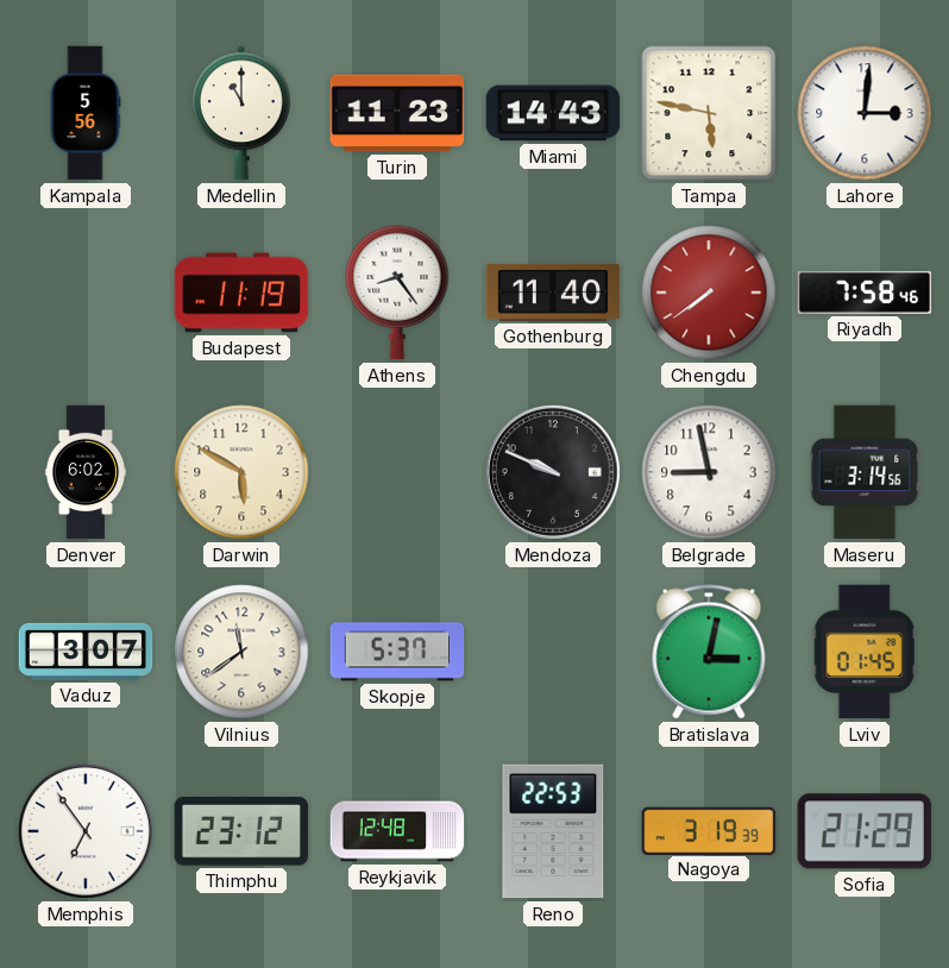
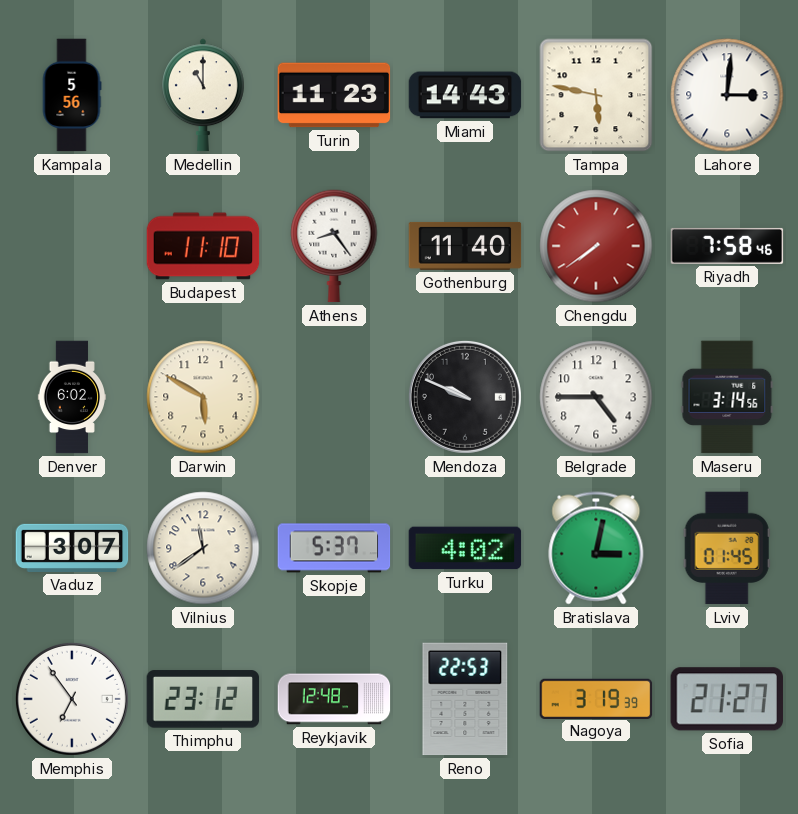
Budapest: 11:19 -> 11:10
Belgrade: 8:58 -> 4:45
Turku: none -> 4:02
Sofia: 21:29 -> 21:27
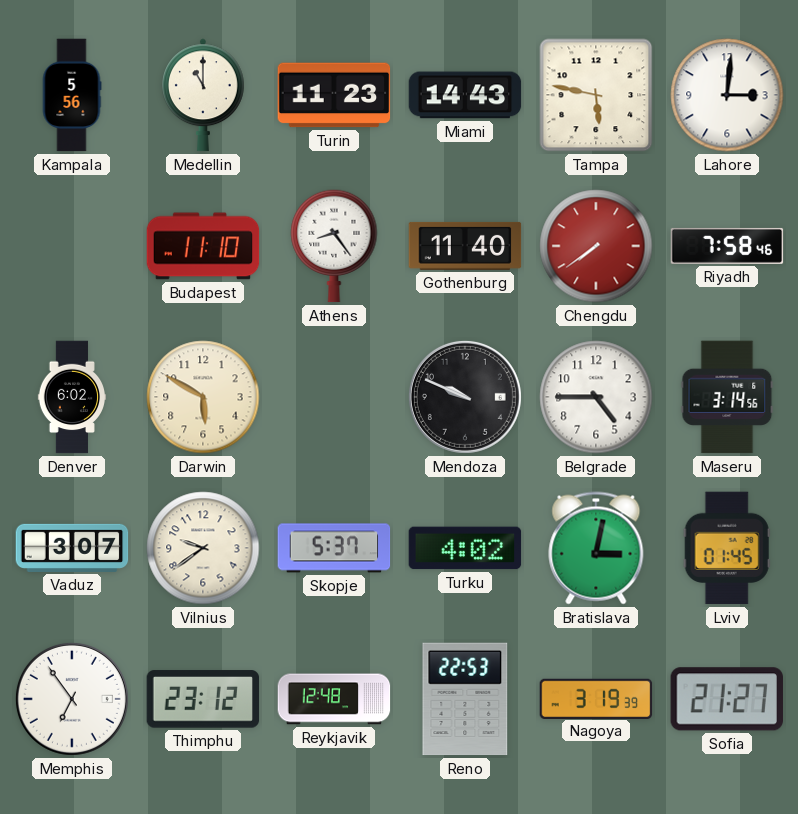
Vilnius: 11:39 -> 9:39
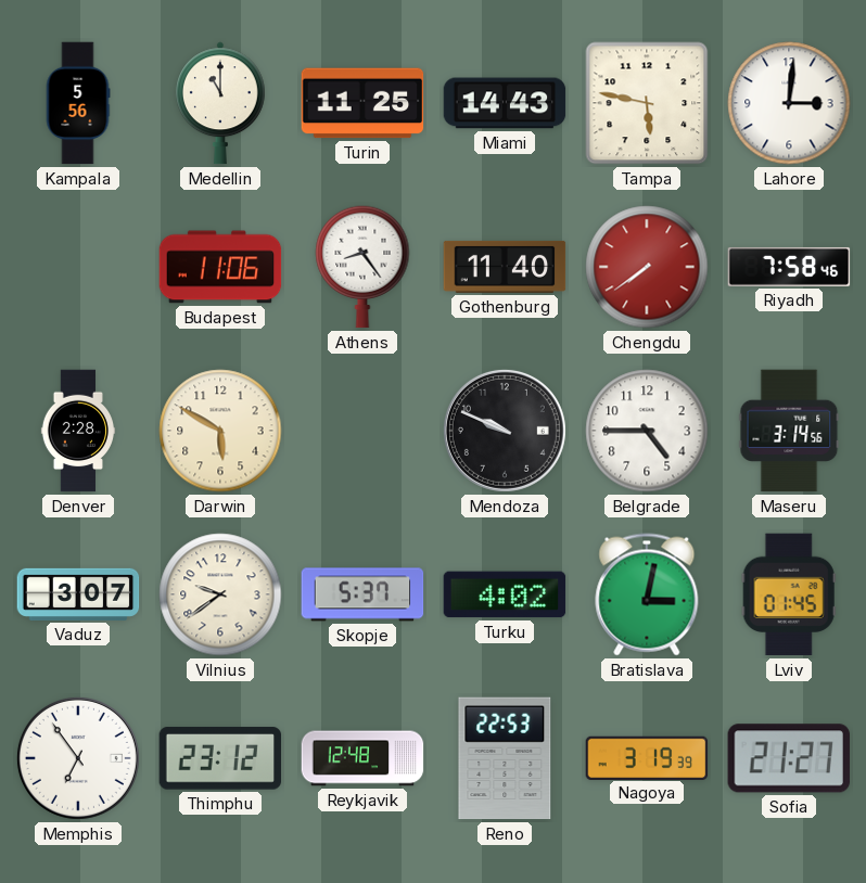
Turin: 11:23 -> 11:25
Budapest: 11:10 -> 11:06
Denver: 6:02 -> 2:28
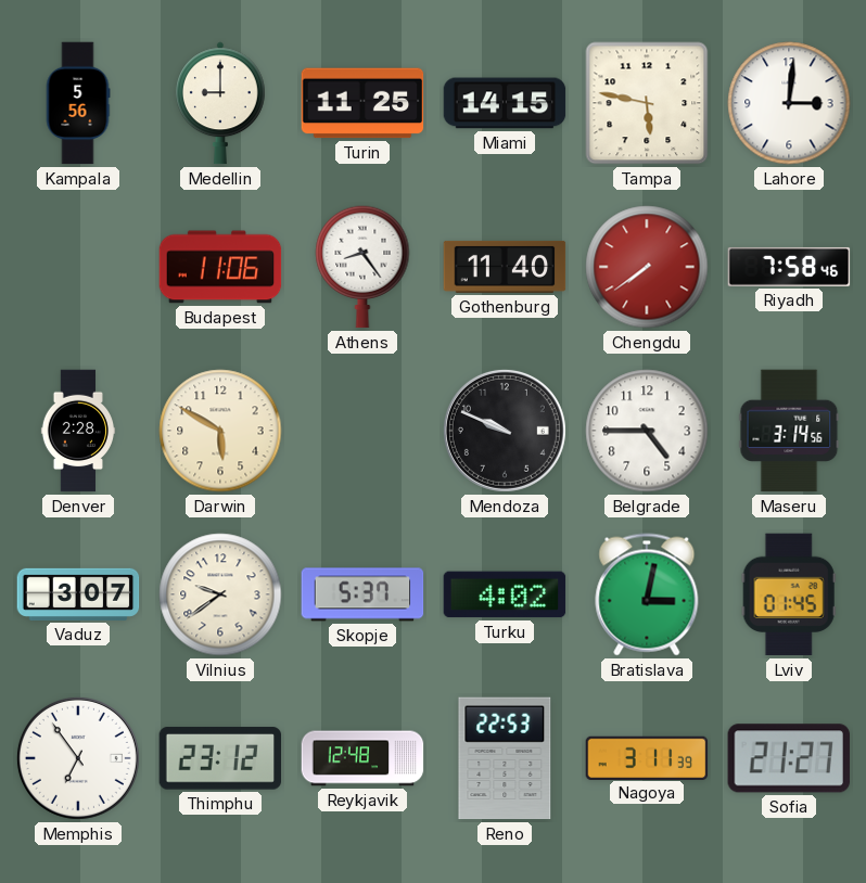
Medellin: 11:00 -> 9:00
Miami: 14:43 -> 14:15
Nagoya: 3:19 -> 3:11
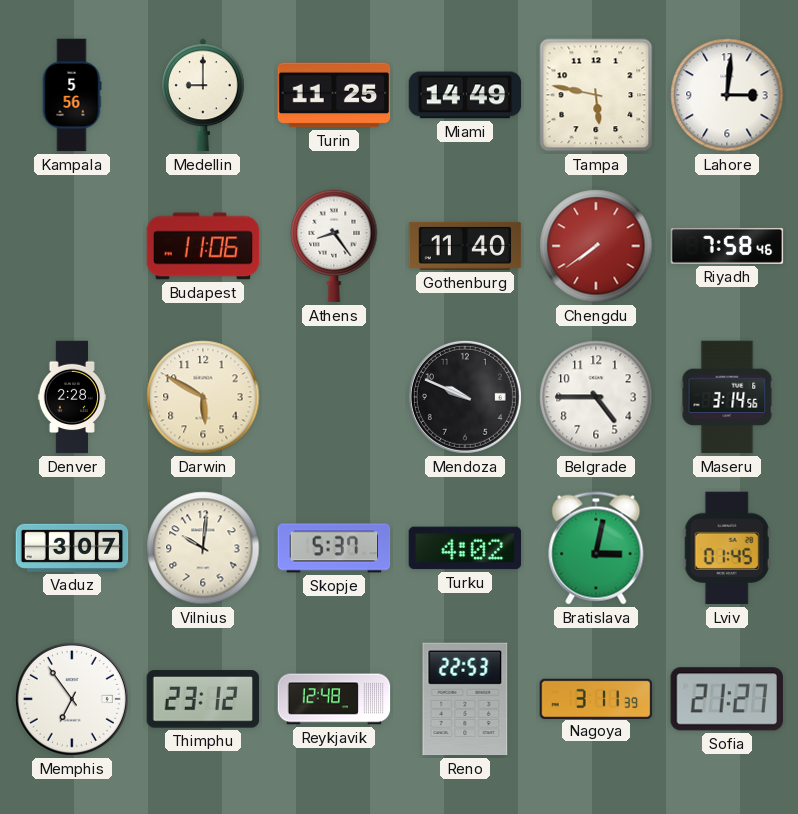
Miami: 14:15 -> 14:49
Vilnius: 9:39 -> 10:01
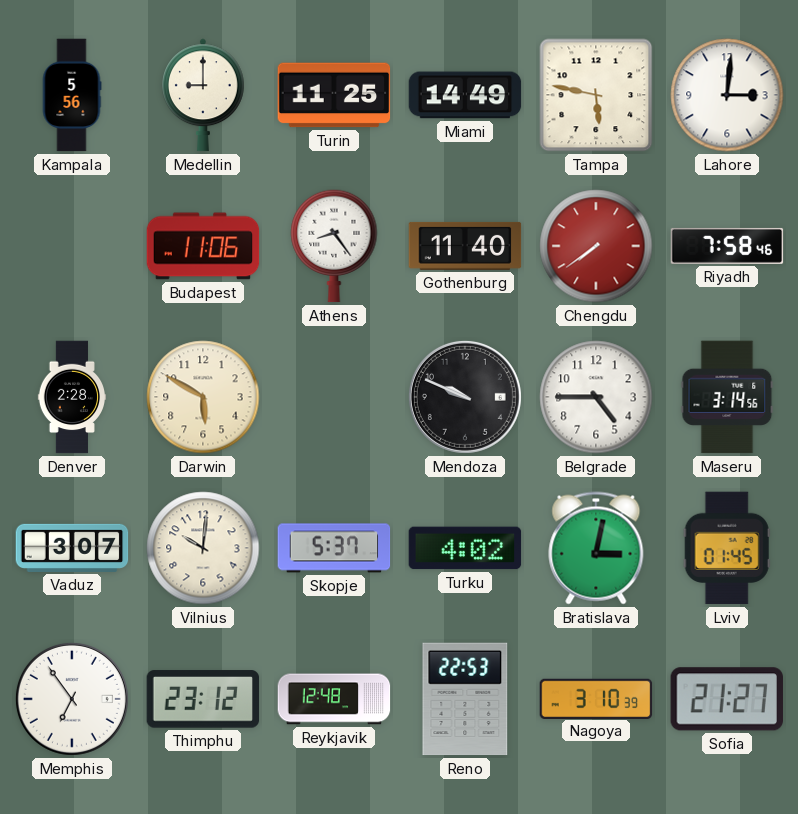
Nagoya: 3:11 -> 3:10
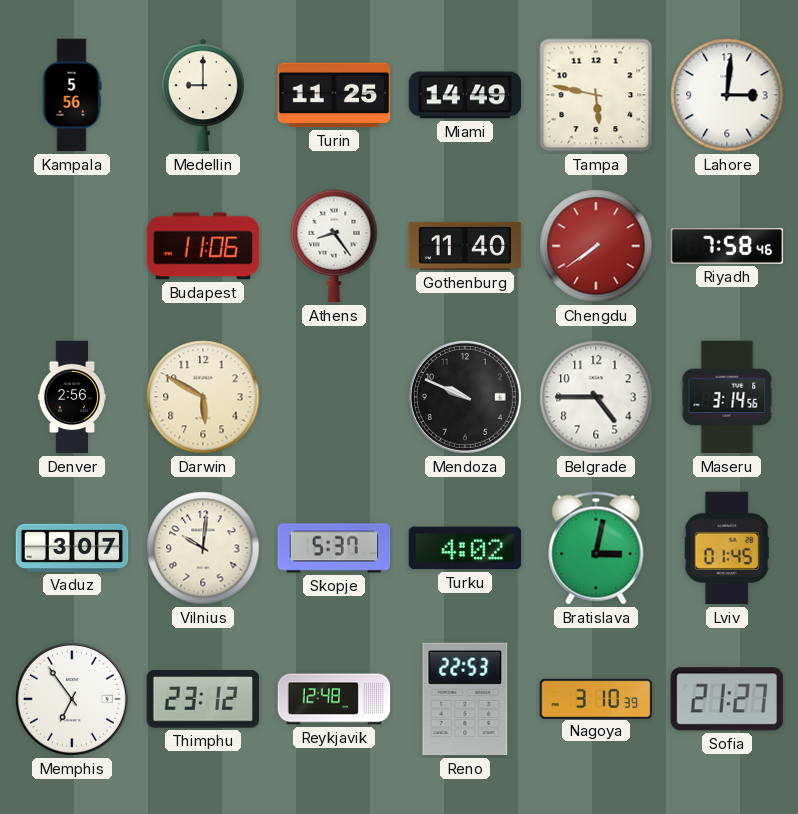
Denver: 2:28 -> 2:56
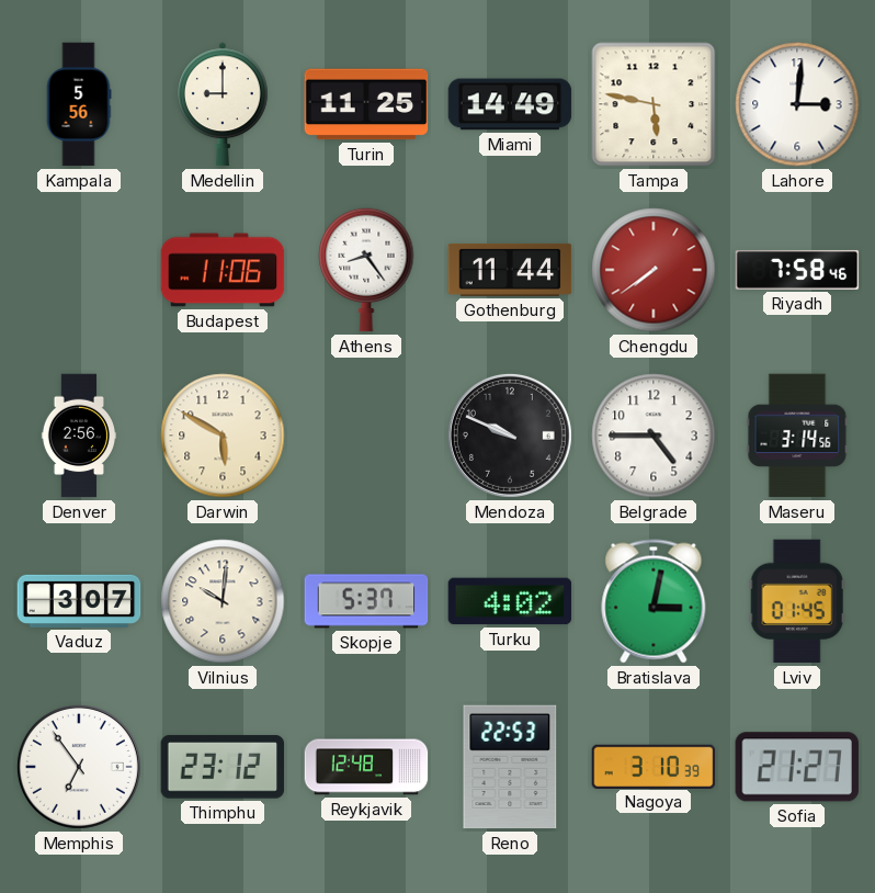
Gothenburg: 11:40 -> 11:44
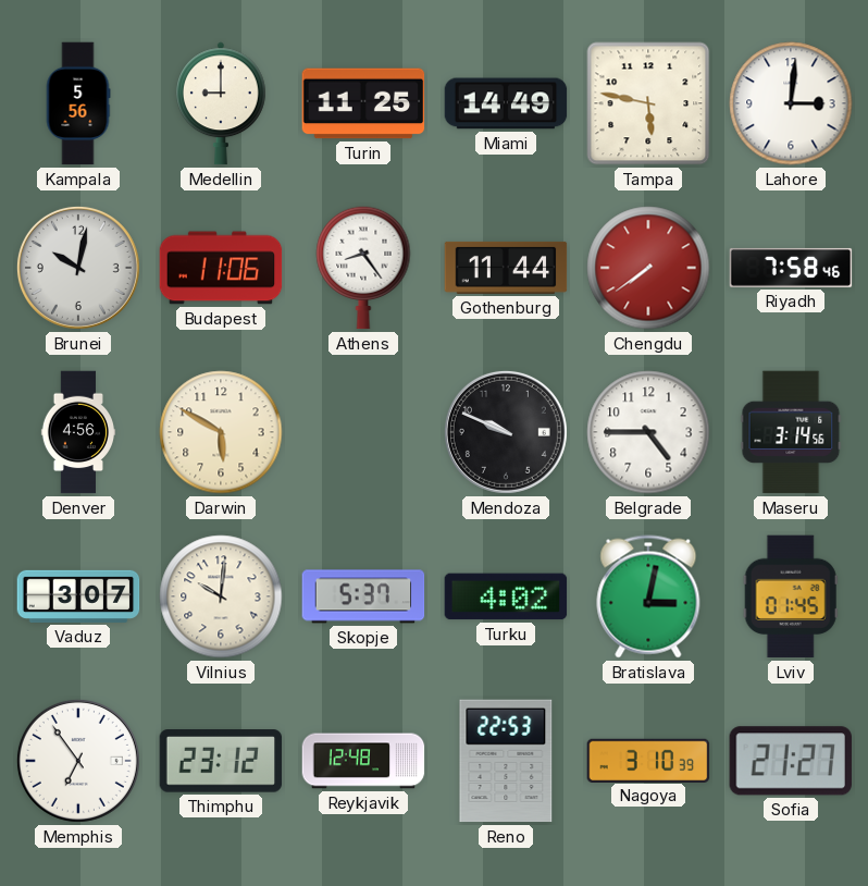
Brunei: none -> 10:02
Denver: 2:56 -> 4:56
